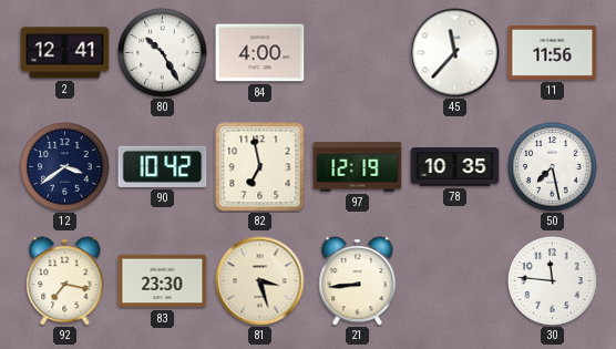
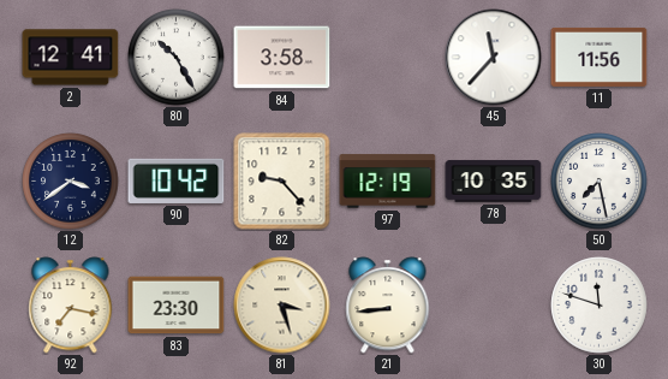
84: 4:00 -> 3:58
82: 6:58 -> 9:23
30: 11:46 -> 11:48
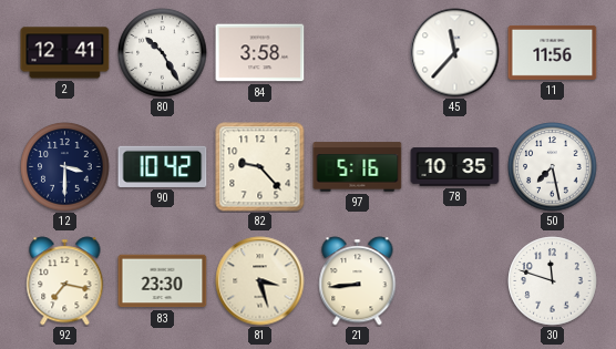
12: 3:39 -> 3:30
97: 12:19 -> 5:16
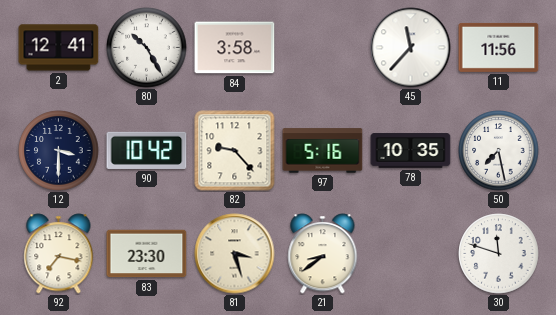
21: 8:44 -> 8:39
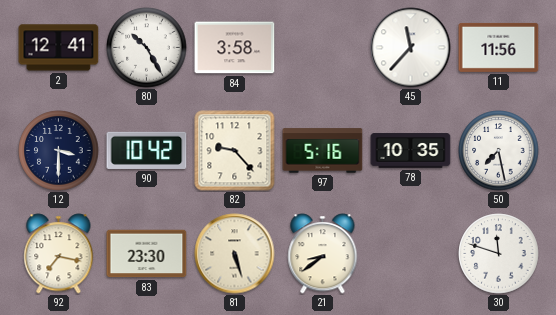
81: 3:27 -> 5:27
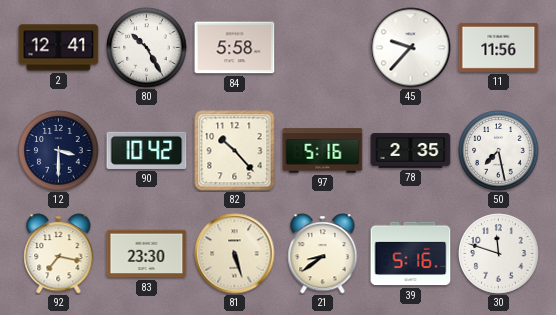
84: 3:58 -> 5:58
45: 11:37 -> 9:37
82: 9:23 -> 10:23
78: 10:35 -> 2:35
39: none -> 5:16
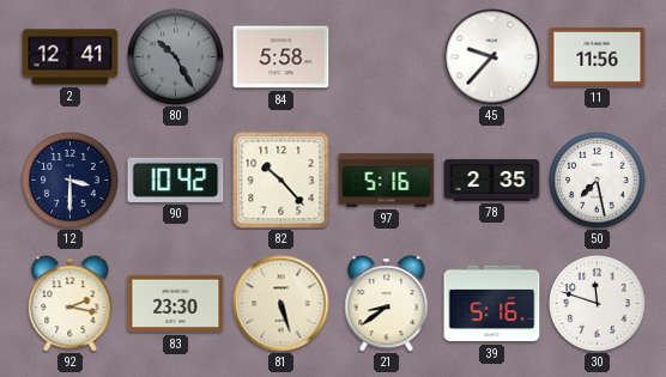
80 dial: white -> grey
92: 7:17 -> 2:17
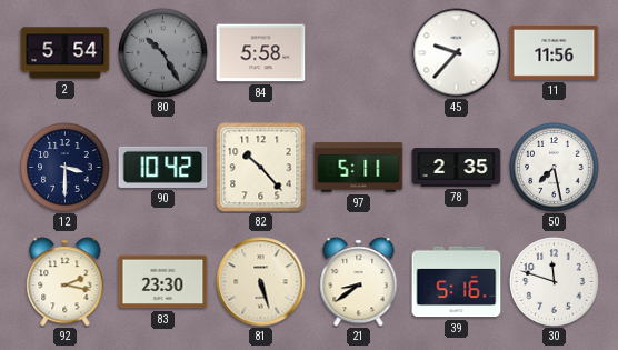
2: 12:41 -> 5:54
97: 5:16 -> 5:11
